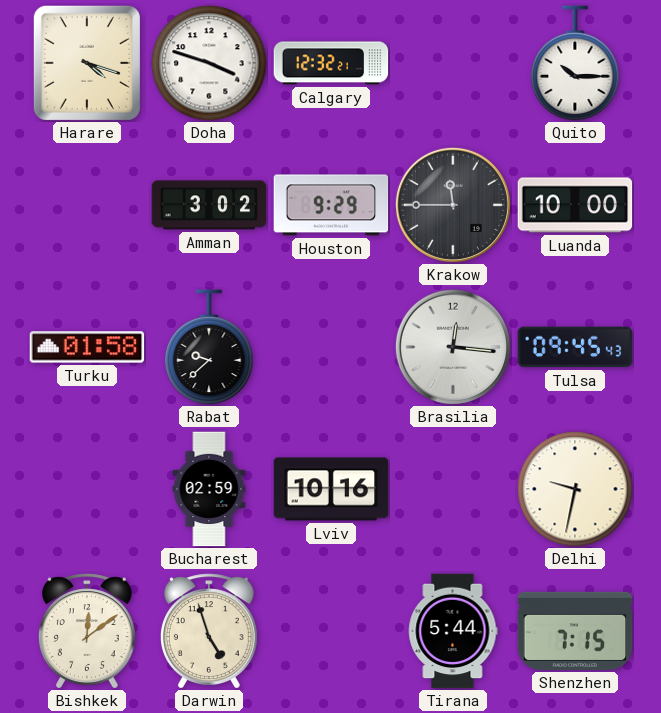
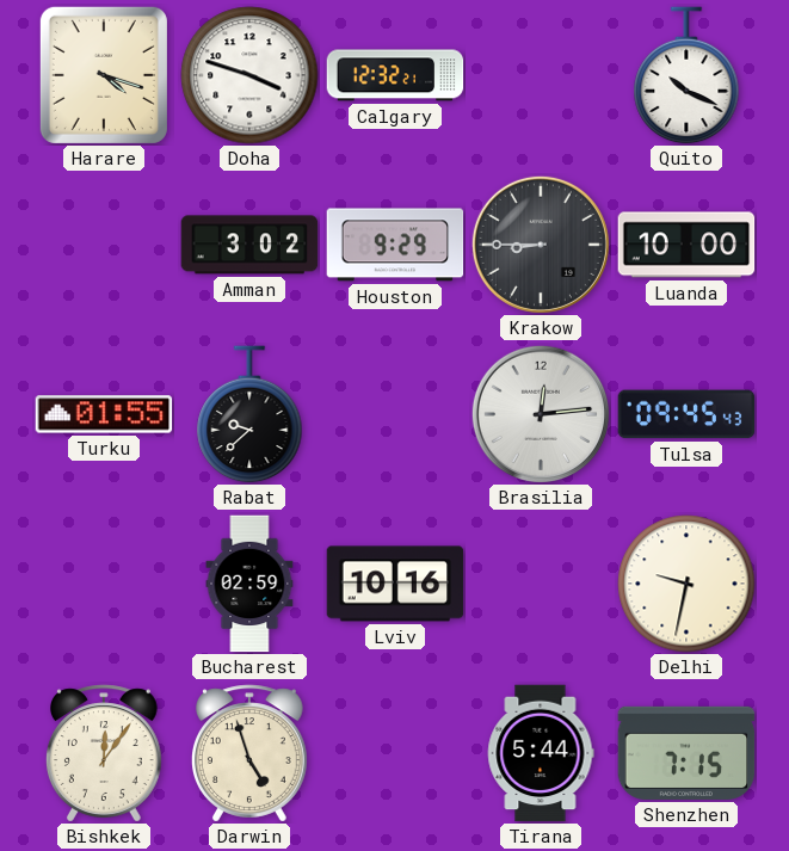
Quito: 10:15 -> 10:19
Krakow: 11:45 -> 8:45
Turku: 01:58 -> 01:55
Brasilia: 12:16 -> 12:14
Bishkek: 12:09 -> 12:06
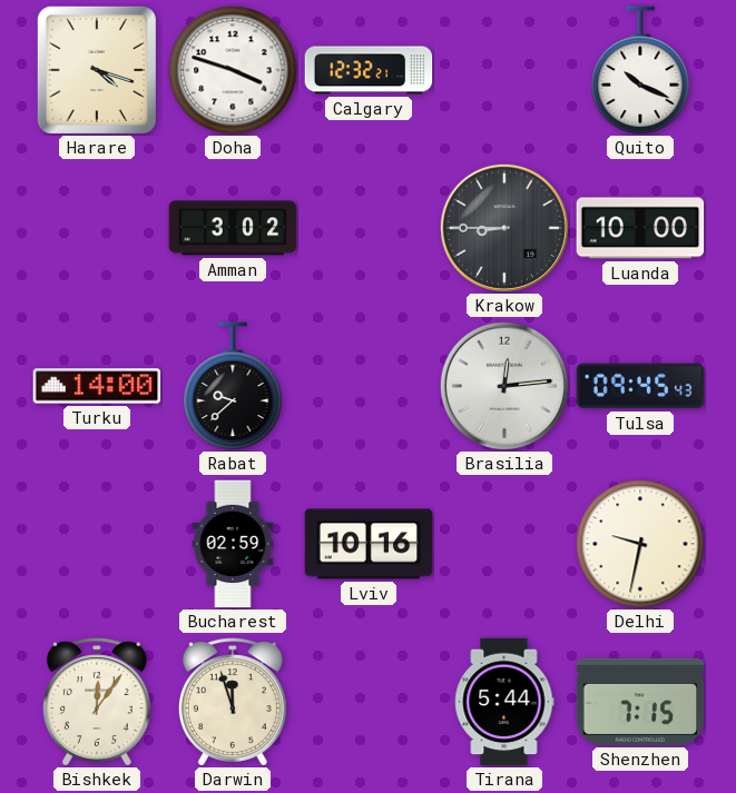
Houston: 9:29 -> none
Turku: 01:55 -> 14:00
Darwin: 4:57 -> 11:57
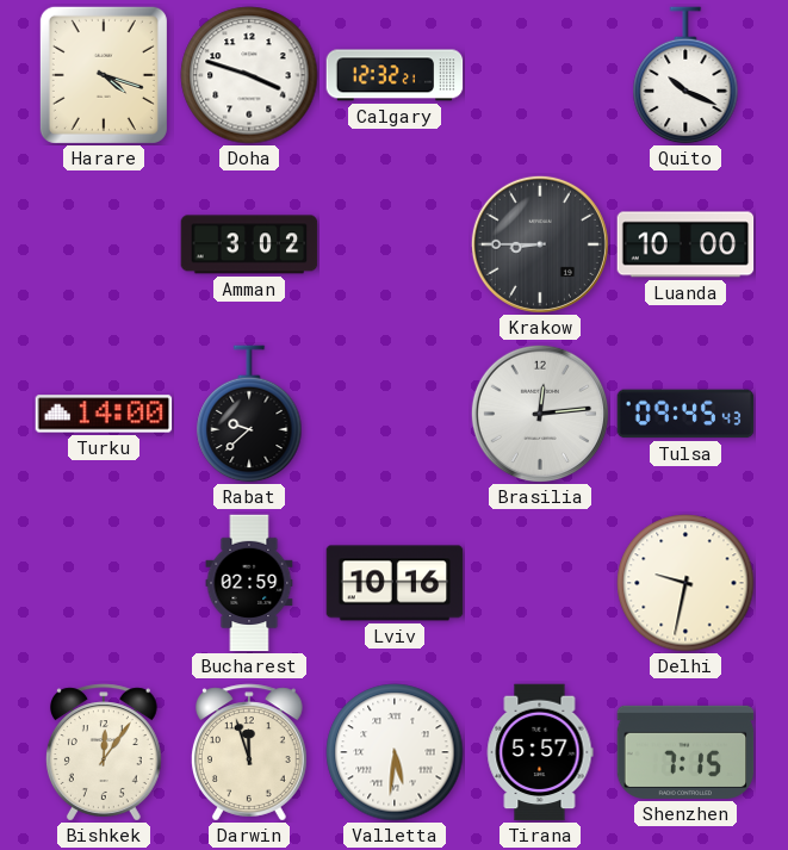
Valletta: none -> 5:31
Tirana: 5:44 -> 5:57
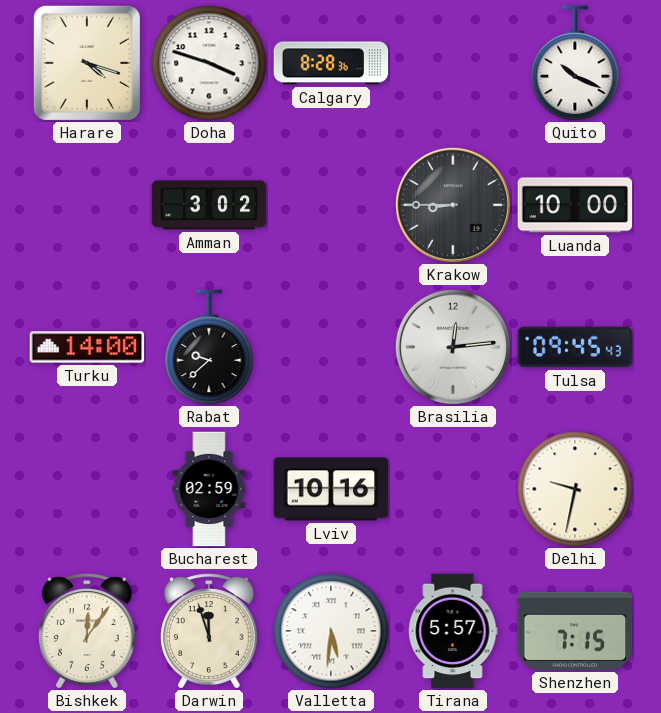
Calgary: 12:32 -> 8:28
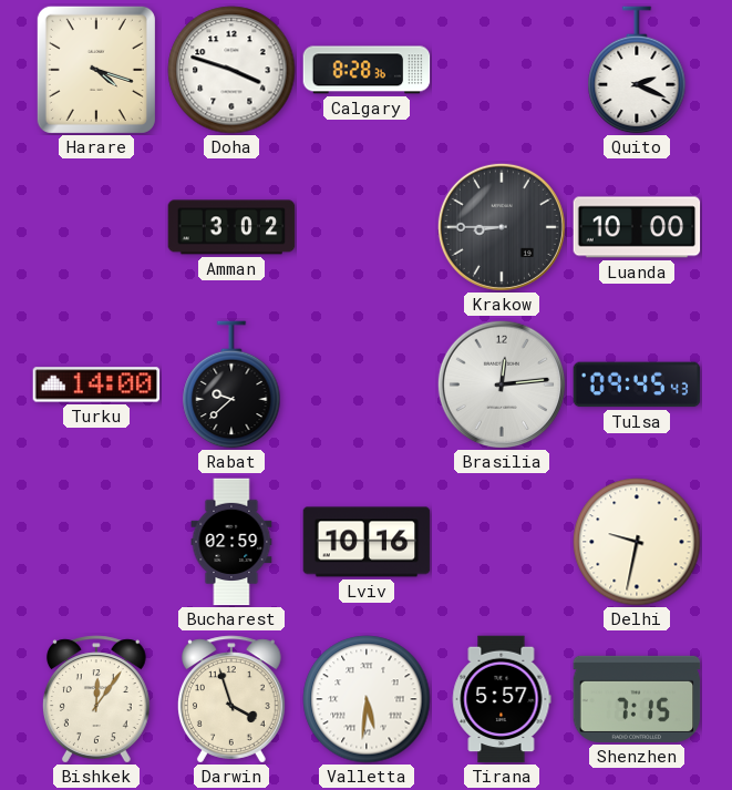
Quito: 10:19 -> 2:19
Darwin: 11:57 -> 3:57
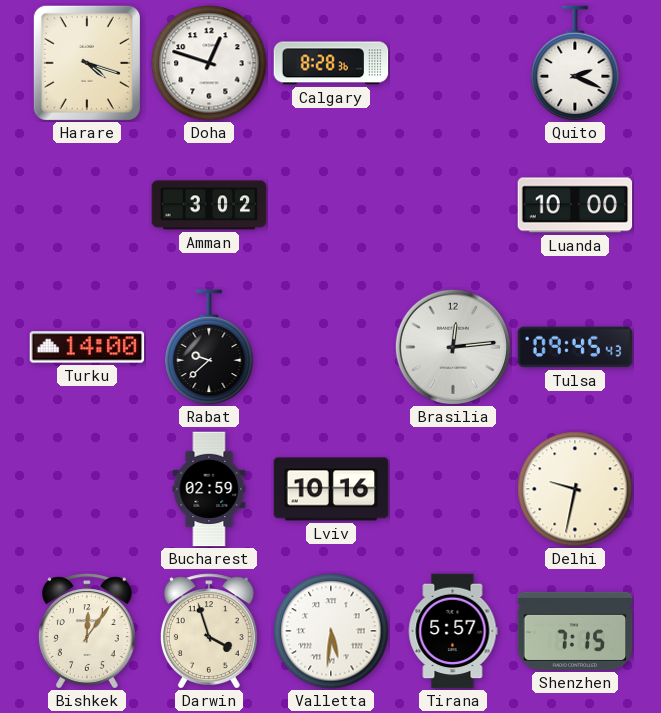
Doha: 3:48 -> 12:48
Krakow: 8:45 -> none
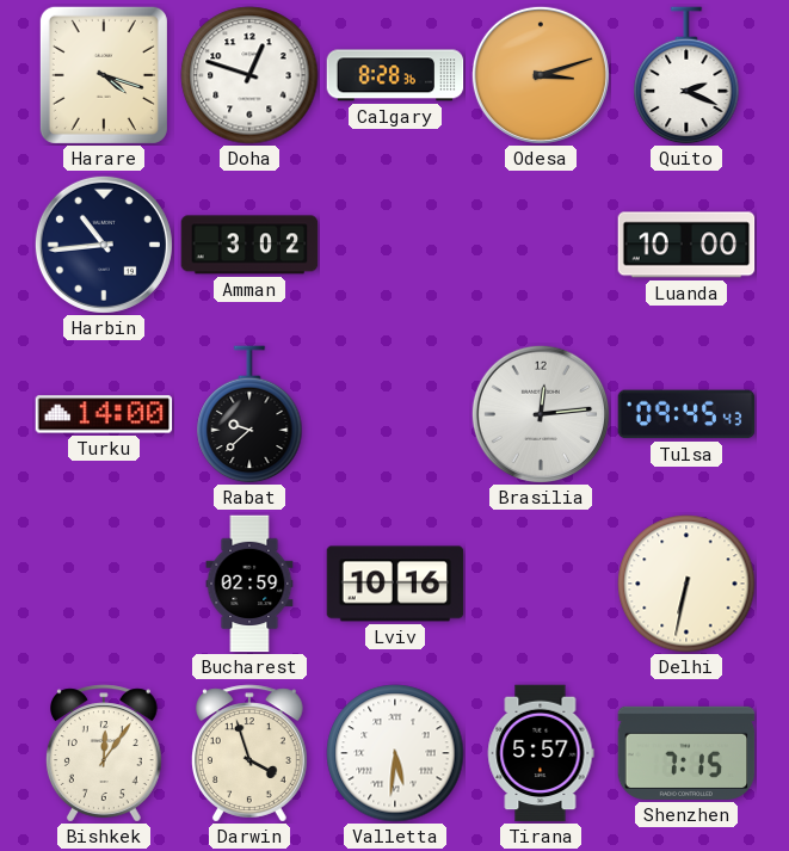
Odesa: none -> 3:12
Harbin: none -> 10:44
Delhi: 9:32 -> 6:32
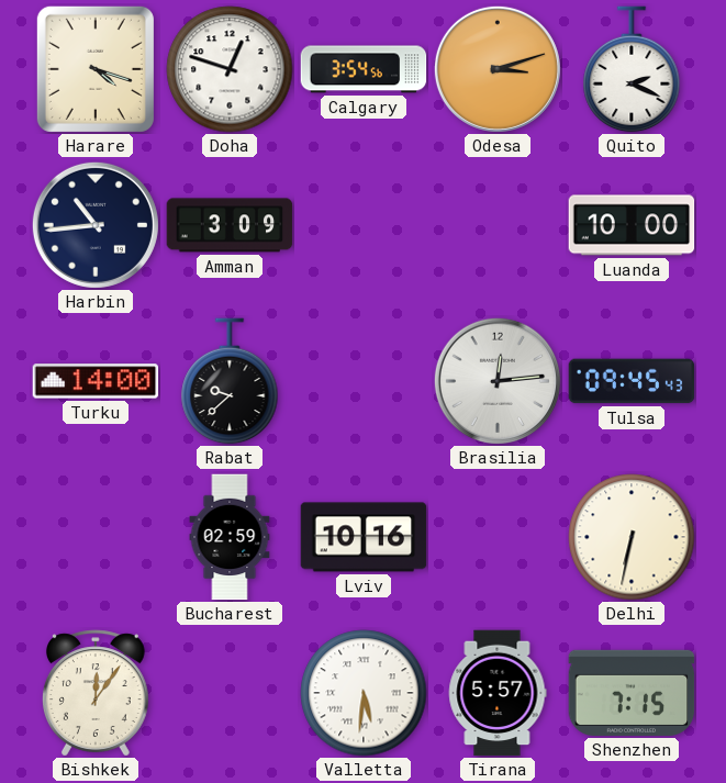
Calgary: 8:28 -> 3:54
Amman: 3:02 -> 3:09
Darwin: 3:57 -> none
